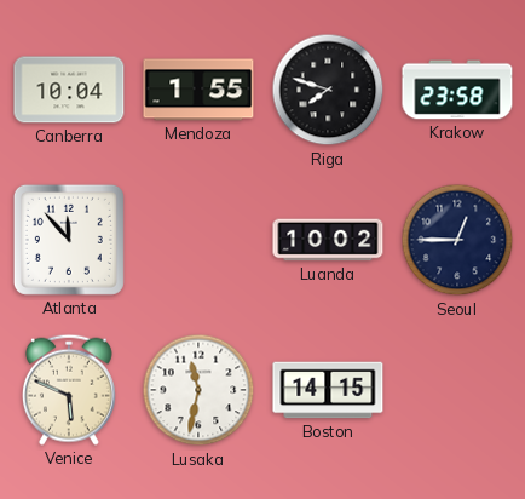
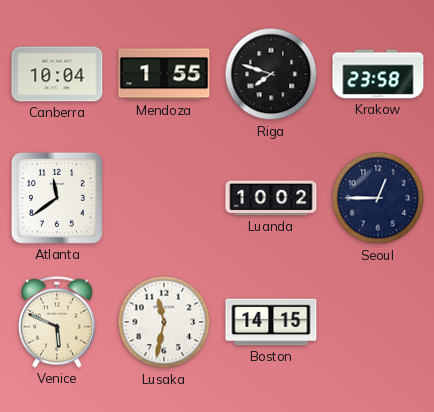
Atlanta: 11:53 -> 11:39
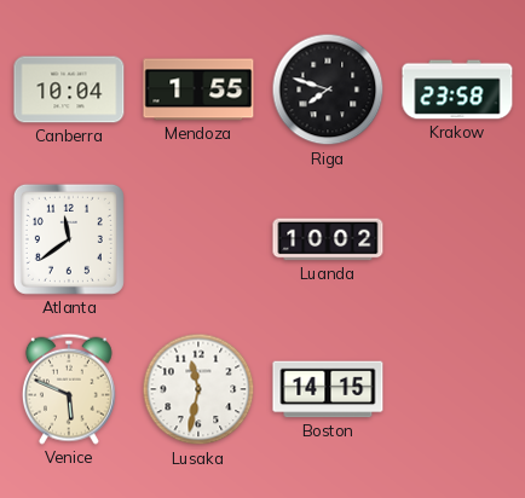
Seoul: 12:45 -> none
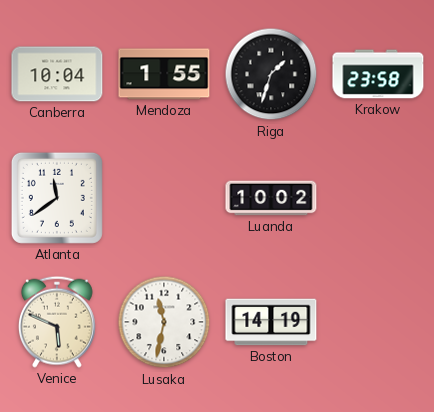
Riga: 7:48 -> 1:33
Boston: 14:15 -> 14:19
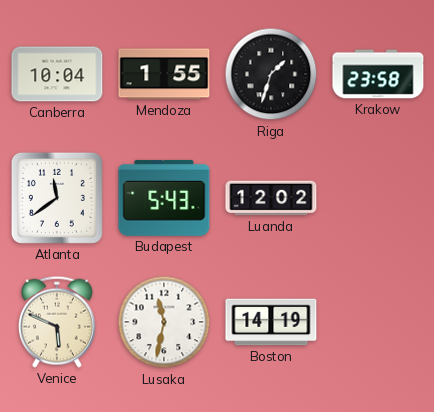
Budapest: none -> 5:43
Luanda: 10:02 -> 12:02
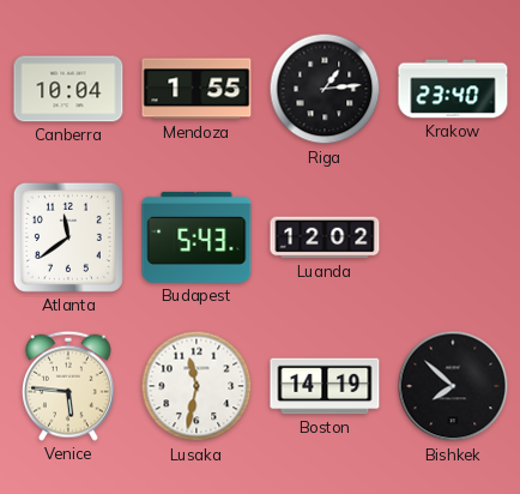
Riga: 1:33 -> 1:14
Krakow: 23:58 -> 23:40
Venice: 5:49 -> 5:46
Bishkek: none -> 7:52
